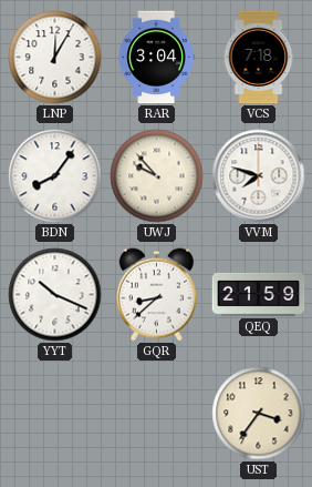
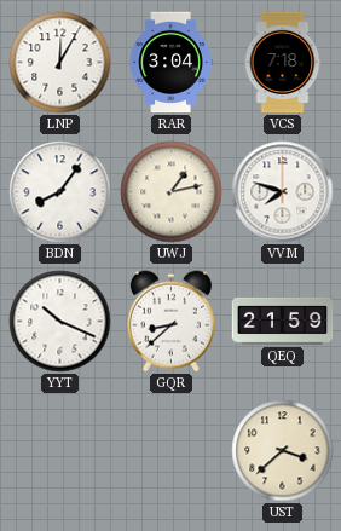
UWJ: 9:53 -> 1:13
UST: 3:36 -> 3:38
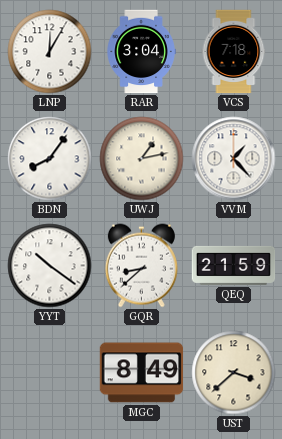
VVM: 7:48 -> 1:23
YYT: 10:19 -> 10:21
MGC: none -> 8:49
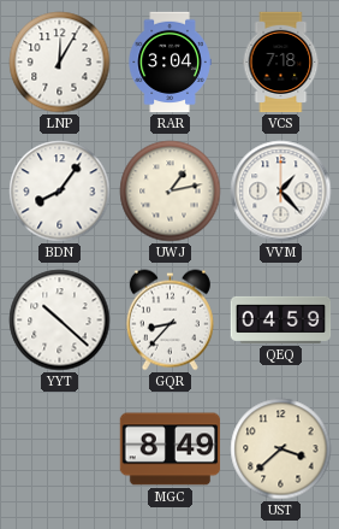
YYT: 10:21 -> 10:22
GQR: 8:38 -> 8:37
QEQ: 21:59 -> 04:59
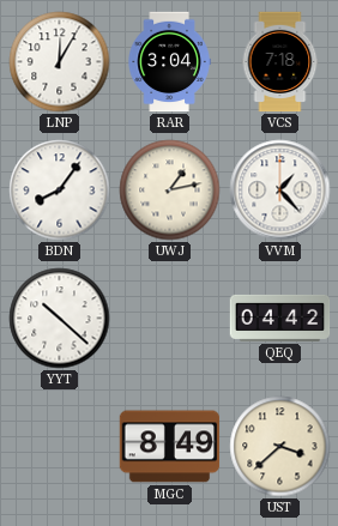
GQR: 8:37 -> none
QEQ: 04:59 -> 04:42
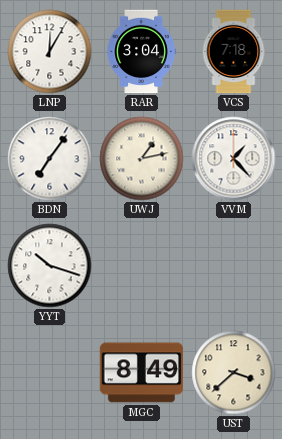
BDN: 8:06 -> 7:06
YYT: 10:22 -> 10:18
QEQ: 04:42 -> none
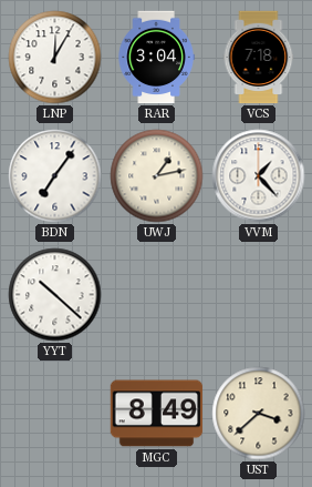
YYT: 10:18 -> 10:22
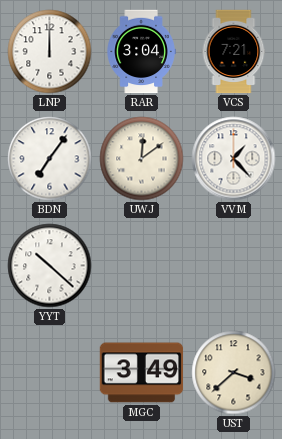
LNP: 12:05 -> 12:00
VCS: 7:18 -> 7:21
UWJ: 1:13 -> 12:09
MGC: 8:49 -> 3:49
